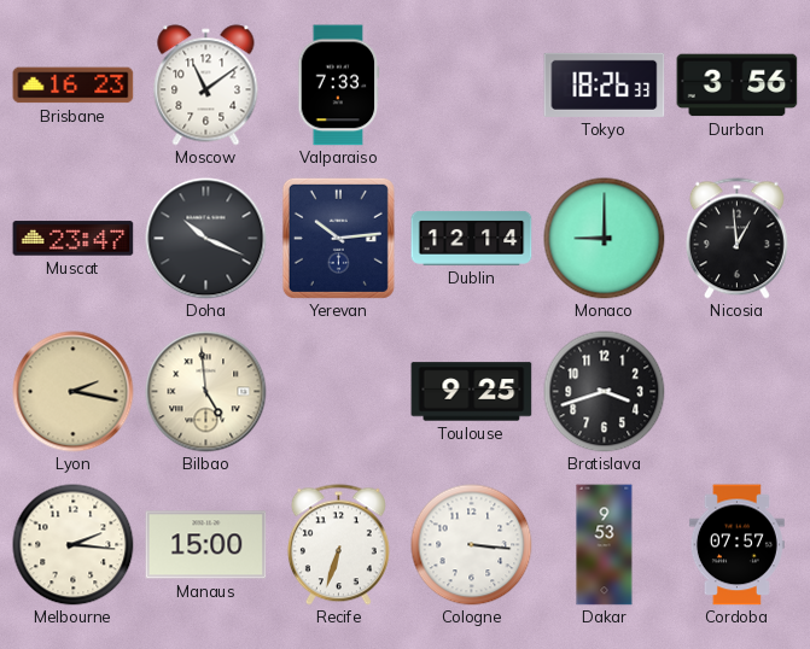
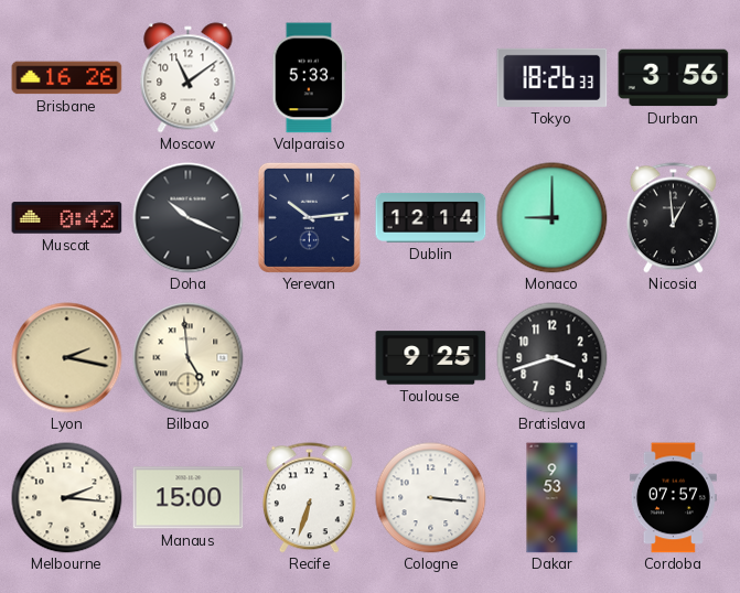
Brisbane: 16:23 -> 16:26
Valparaiso: 7:33 -> 5:33
Muscat: 23:47 -> 0:42
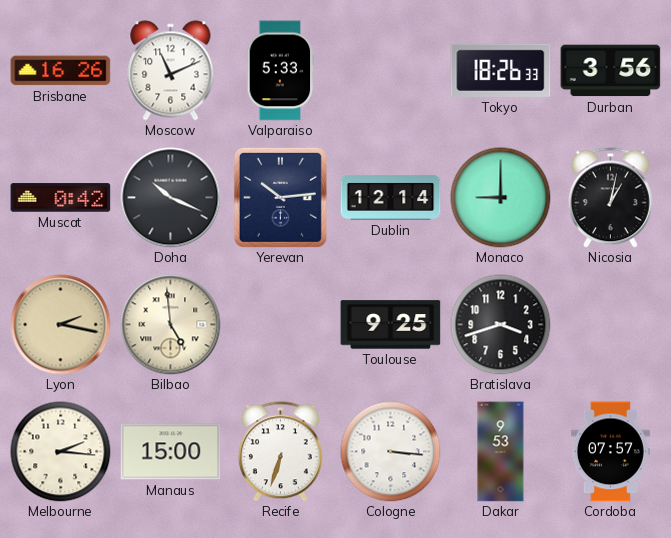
Moscow: 11:09 -> 11:11
Nicosia: 12:59 -> 1:02
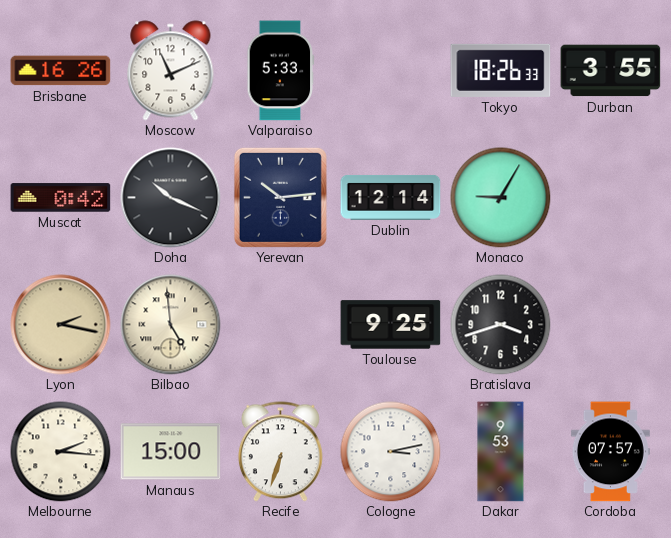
Durban: 3:56 -> 3:55
Monaco: 9:00 -> 9:05
Nicosia: 1:02 -> none
Cologne: 3:16 -> 3:13
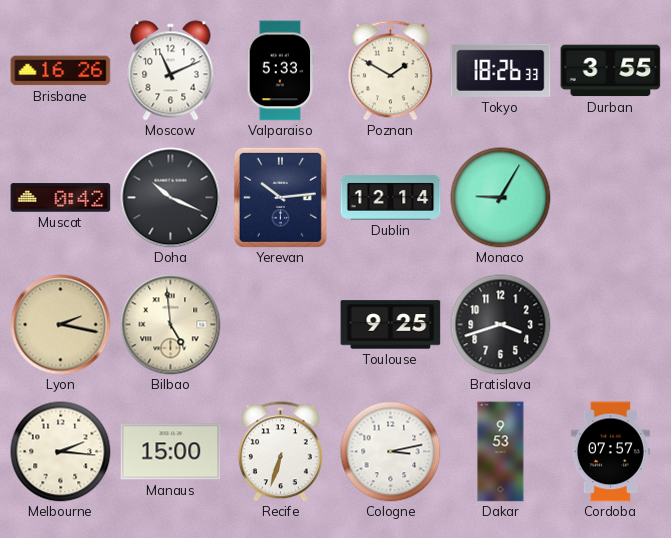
Poznan: none -> 1:50
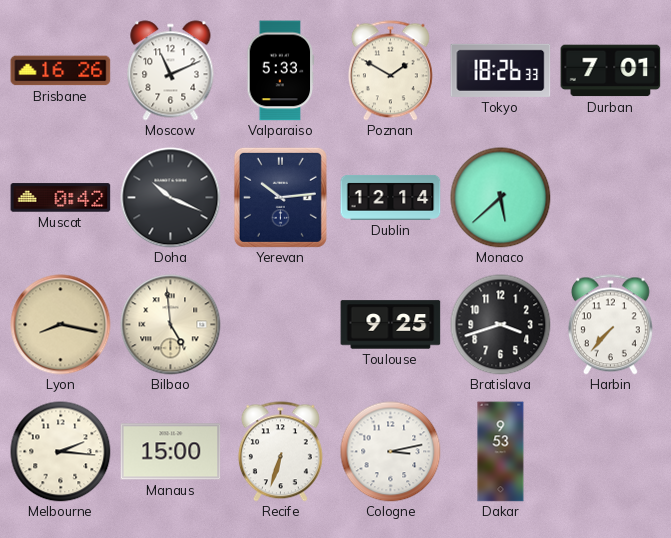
Durban: 3:55 -> 7:01
Monaco: 9:05 -> 5:38
Lyon: 2:17 -> 8:17
Harbin: none -> 7:37
Cordoba: 07:57 -> none
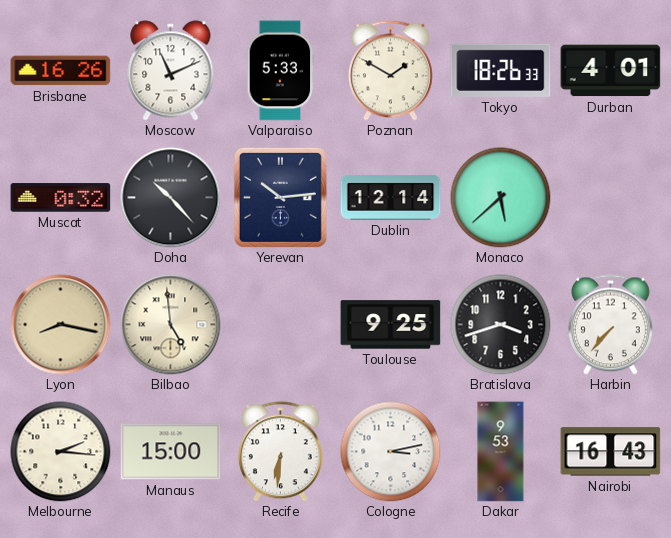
Durban: 7:01 -> 4:01
Muscat: 0:42 -> 0:32
Doha: 10:19 -> 10:23
Recife: 6:33 -> 6:31
Nairobi: none -> 16:43
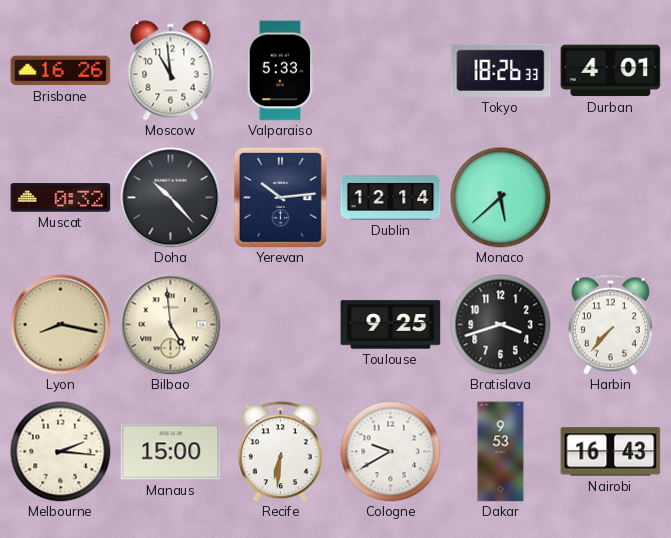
Moscow: 11:11 -> 10:59
Poznan: 1:50 -> none
Cologne: 3:13 -> 9:40
